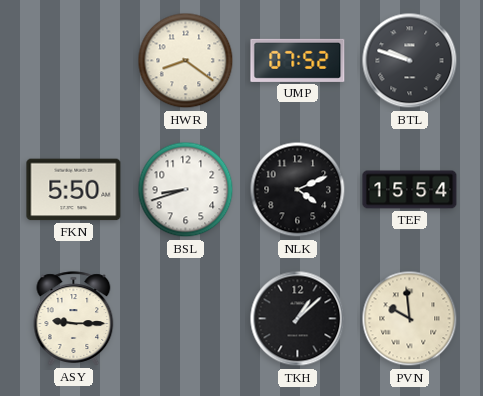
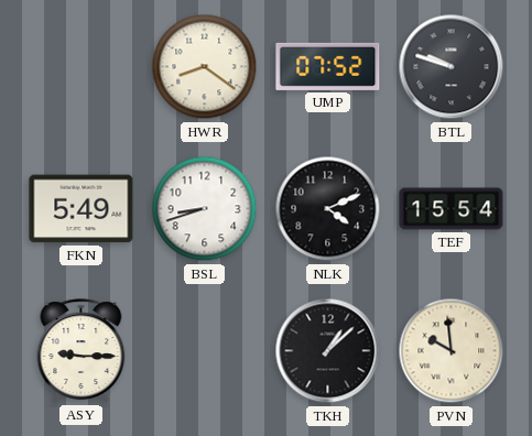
FKN: 5:50 -> 5:49
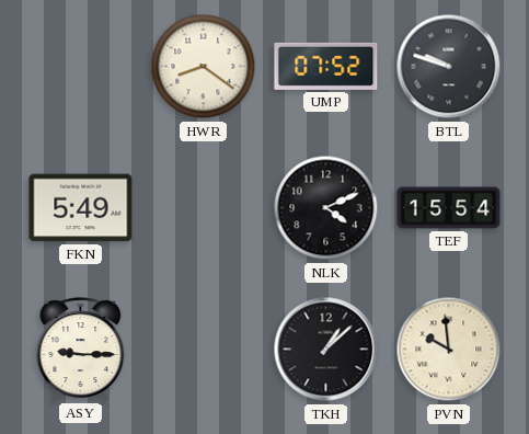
BSL: 8:42 -> none
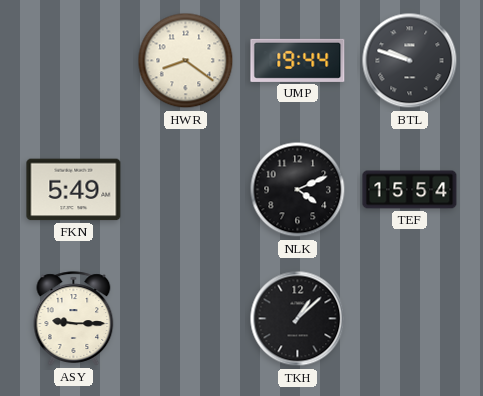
UMP: 07:52 -> 19:44
PVN: 9:59 -> none
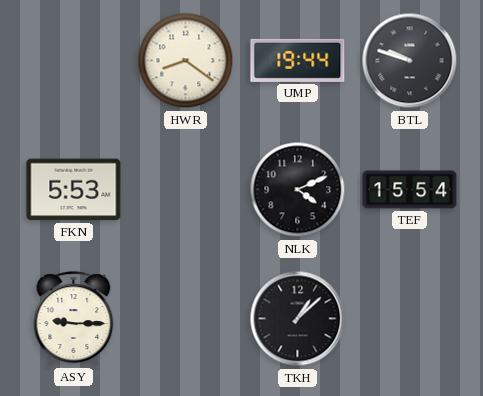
FKN: 5:49 -> 5:53
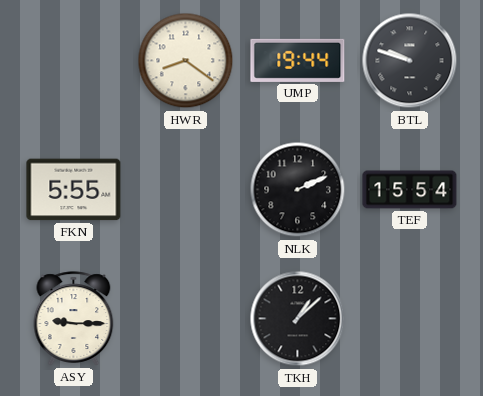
FKN: 5:53 -> 5:55
NLK: 4:11 -> 2:11
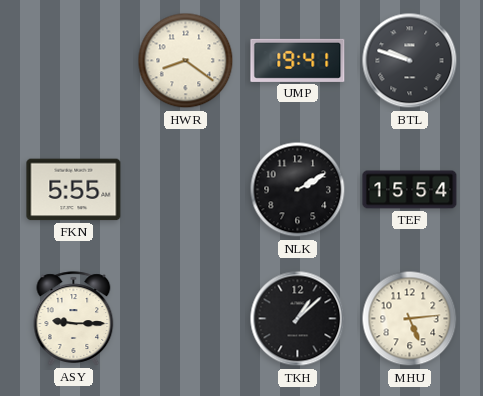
UMP: 19:44 -> 19:41
NLK: 2:11 -> 2:10
MHU: none -> 5:14
